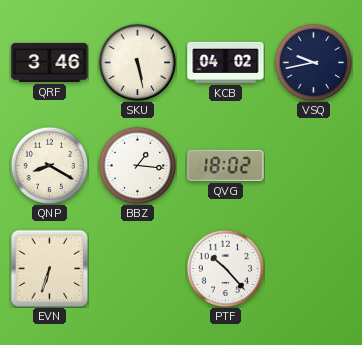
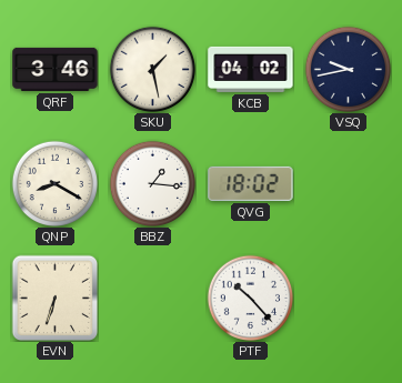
SKU: 5:28 -> 1:28
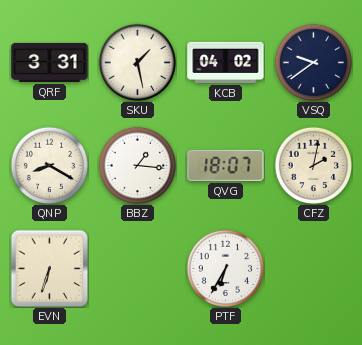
QRF: 3:46 -> 3:31
VSQ: 9:43 -> 9:39
QVG: 18:02 -> 18:07
CFZ: none -> 2:02
PTF: 10:23 -> 6:35
